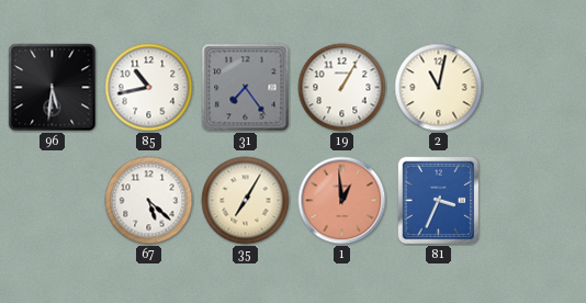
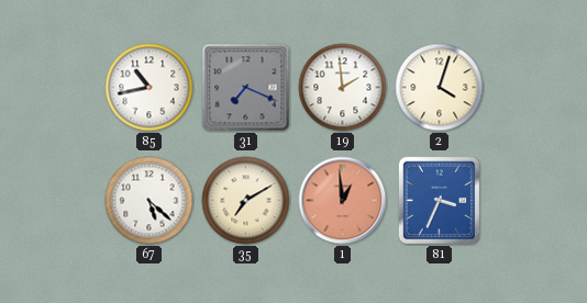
96: 5:31 -> none
31: 7:24 -> 7:19
19: 1:05 -> 1:59
2: 11:02 -> 4:03
35: 7:05 -> 7:10
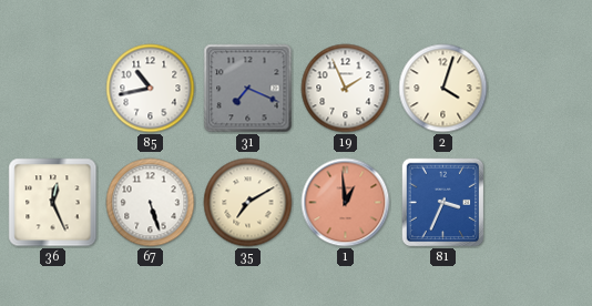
19: 1:59 -> 1:56
36: none -> 12:26
67: 5:22 -> 5:27
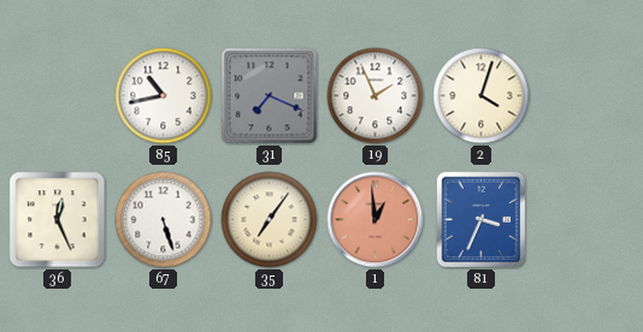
35: 7:10 -> 7:06
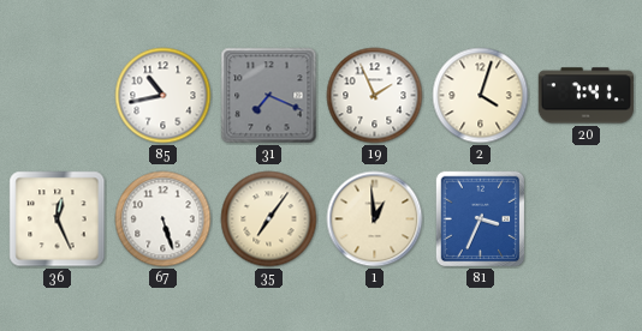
20: none -> 7:41
1 dial: salmon -> cream
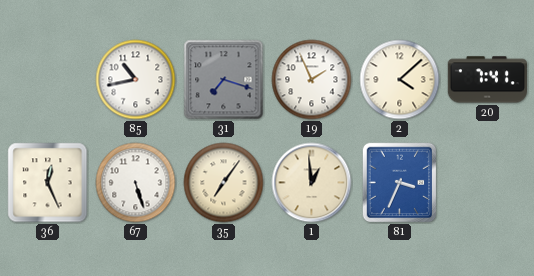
31: 7:19 -> 7:18
2: 4:03 -> 4:08
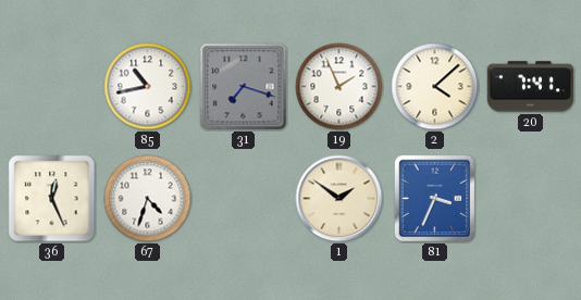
67: 5:27 -> 4:33
35: 7:06 -> none
1: 12:59 -> 1:51
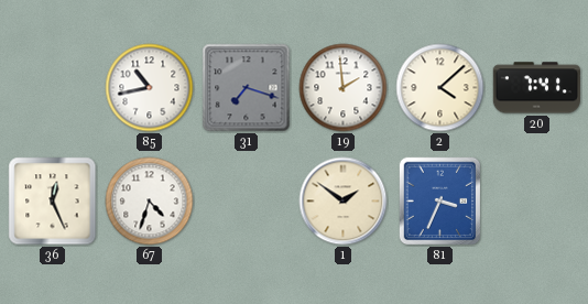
19: 1:56 -> 1:59
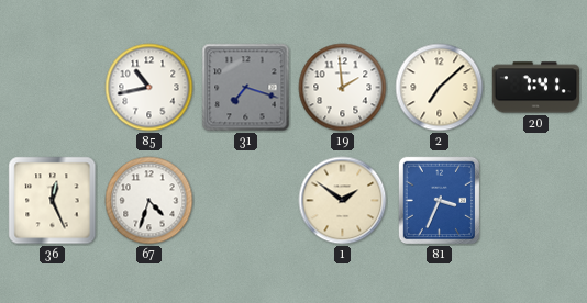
2: 4:08 -> 7:08
